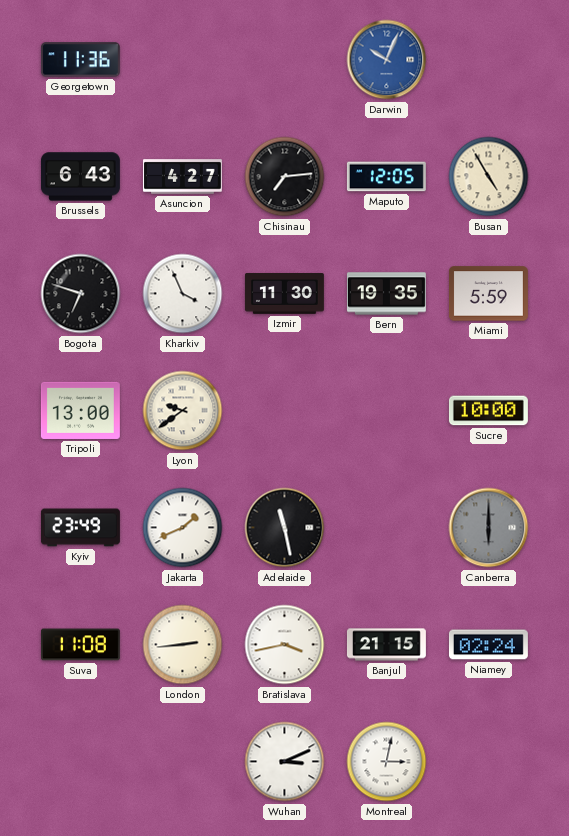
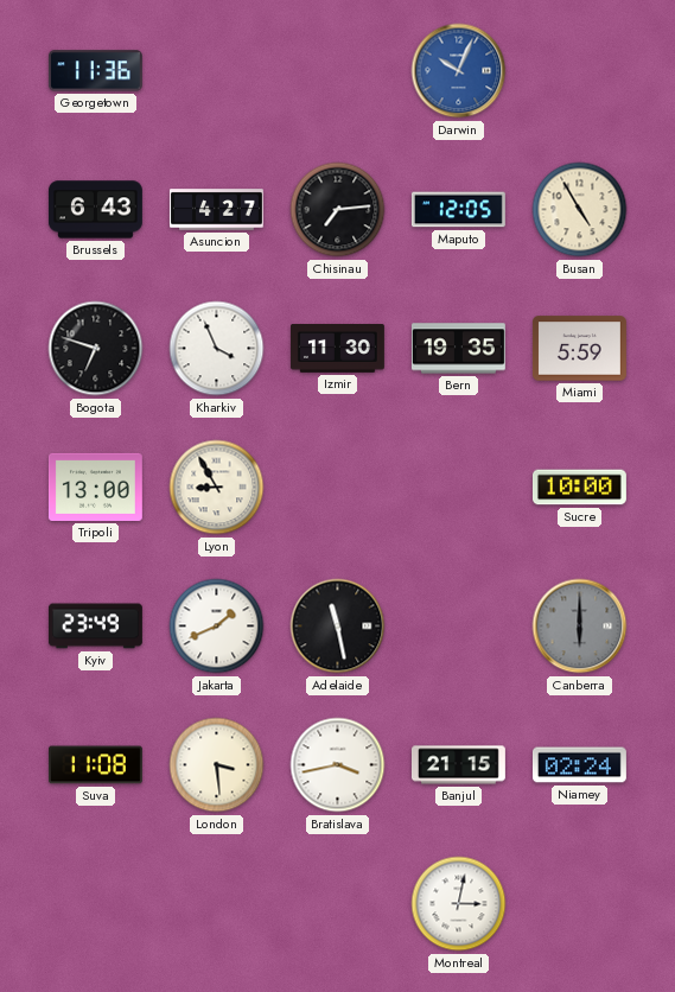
Lyon: 9:39 -> 8:55
London: 2:44 -> 3:29
Wuhan: 3:11 -> none
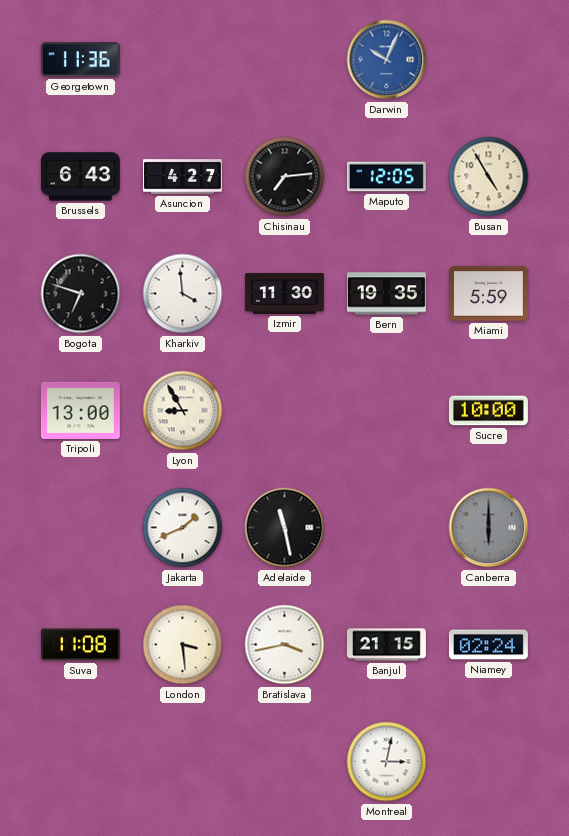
Kharkiv: 3:56 -> 3:59
Kyiv: 23:49 -> none
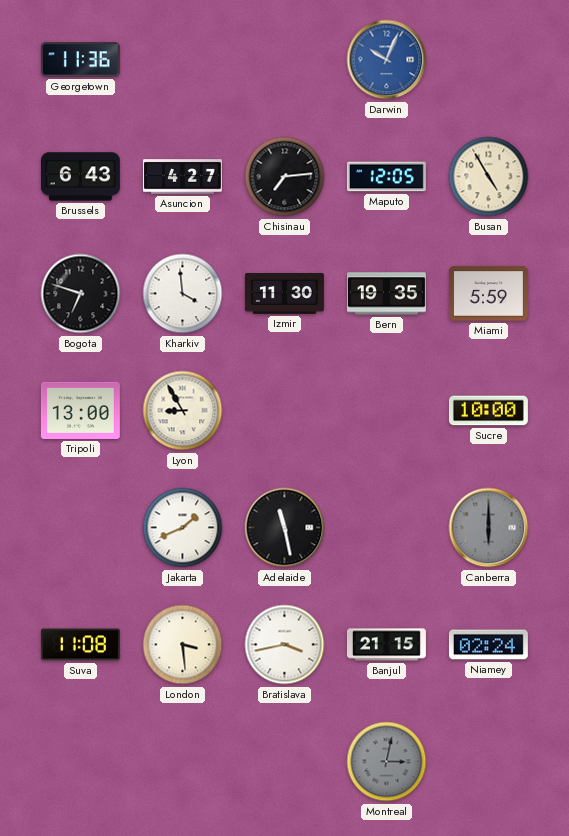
Montreal dial: white -> grey
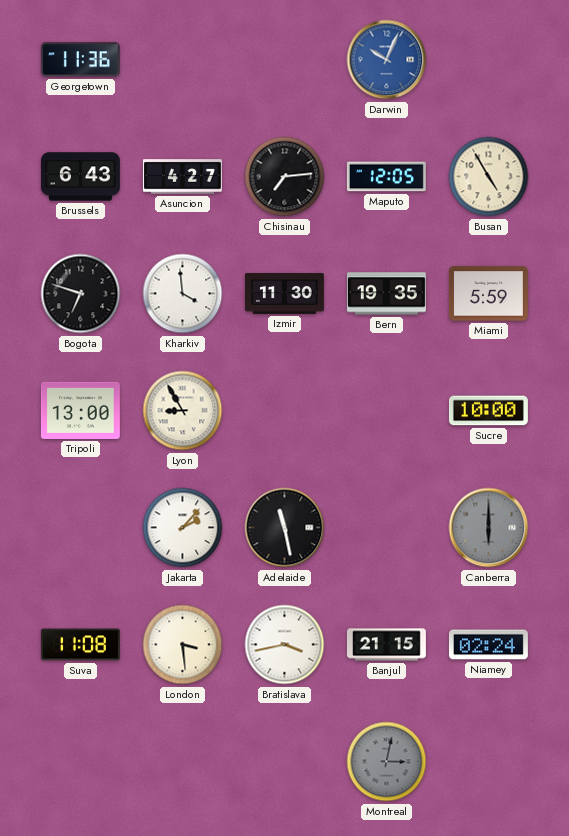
Jakarta: 1:41 -> 2:07
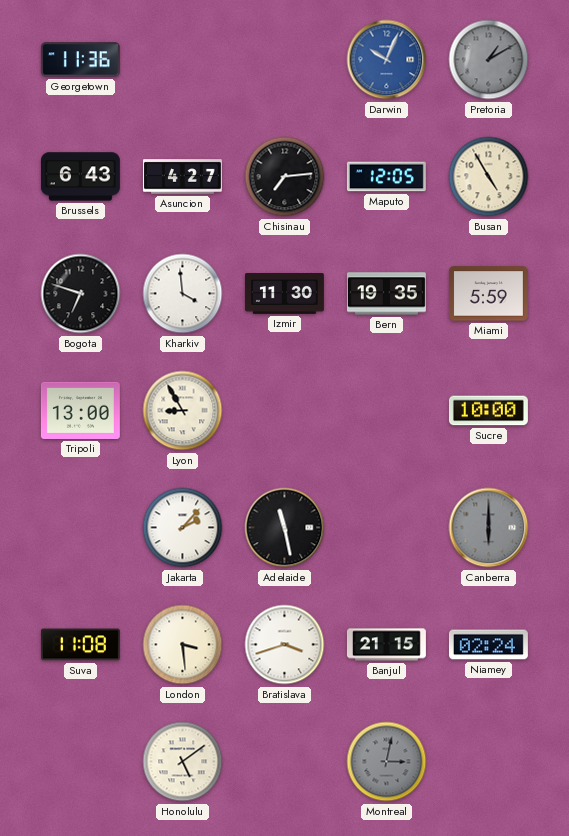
Pretoria: none -> 1:10
Bratislava: 3:43 -> 3:42
Honolulu: none -> 5:09
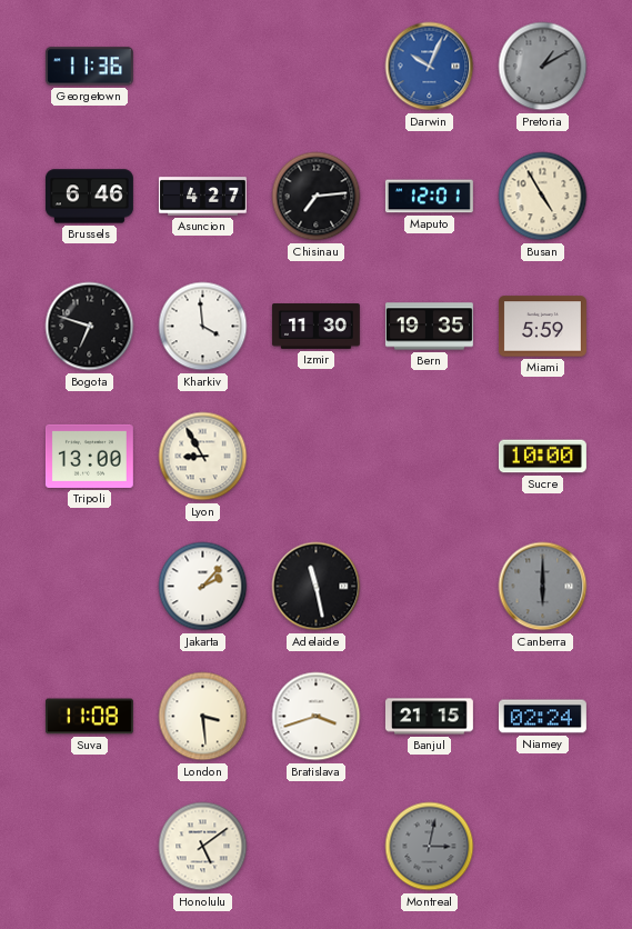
Brussels: 6:43 -> 6:46
Maputo: 12:05 -> 12:01
